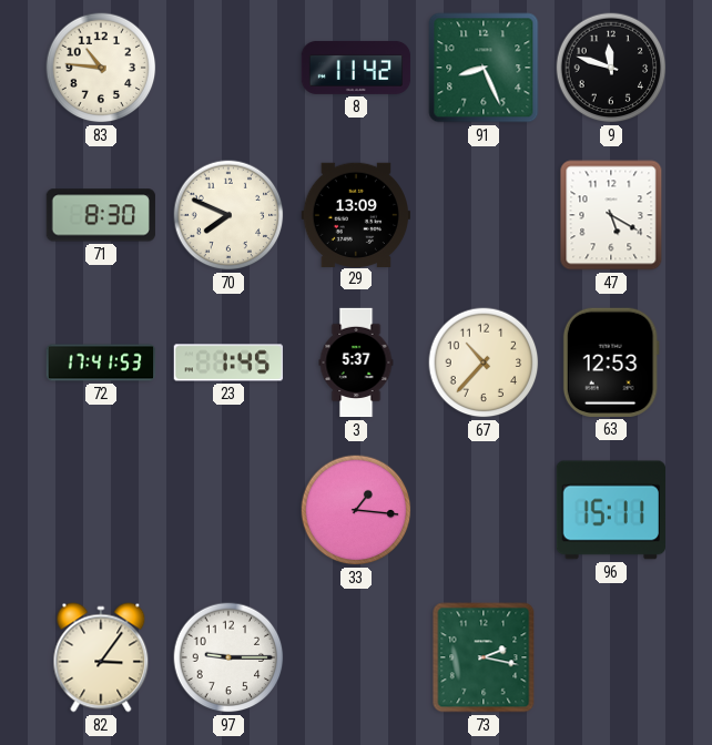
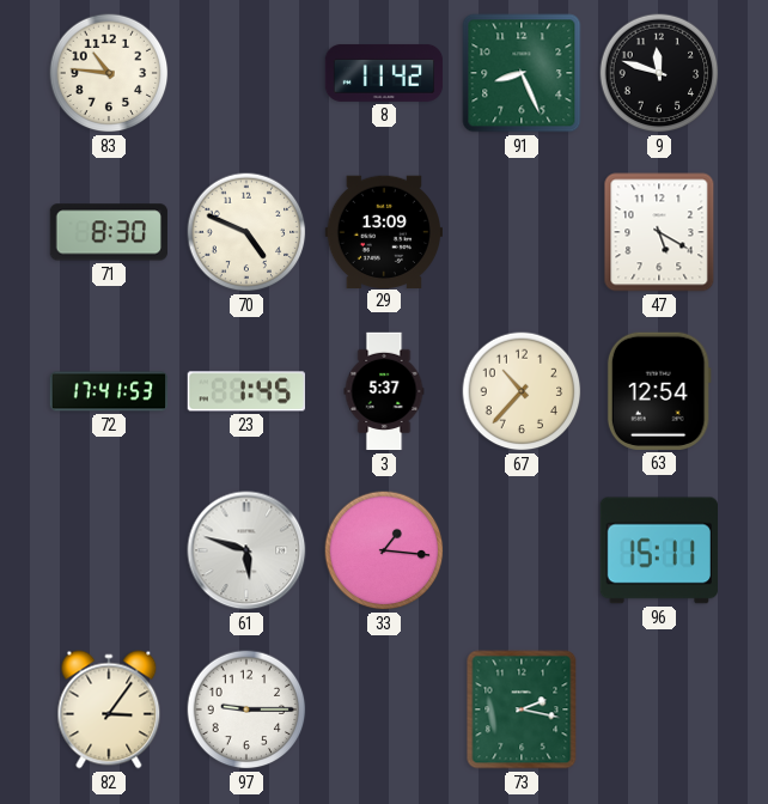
70: 7:49 -> 4:49
63: 12:53 -> 12:54
61: none -> 5:48
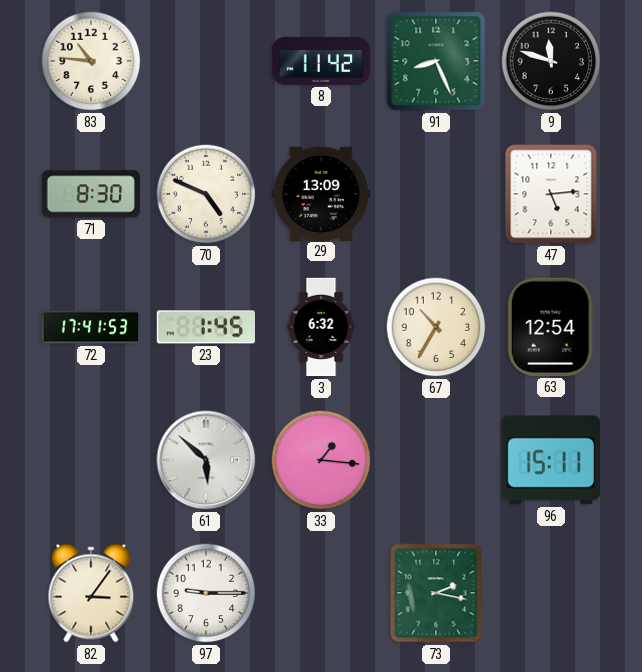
47: 5:20 -> 5:14
3: 5:37 -> 6:32
67: 10:37 -> 10:35
61: 5:48 -> 5:52
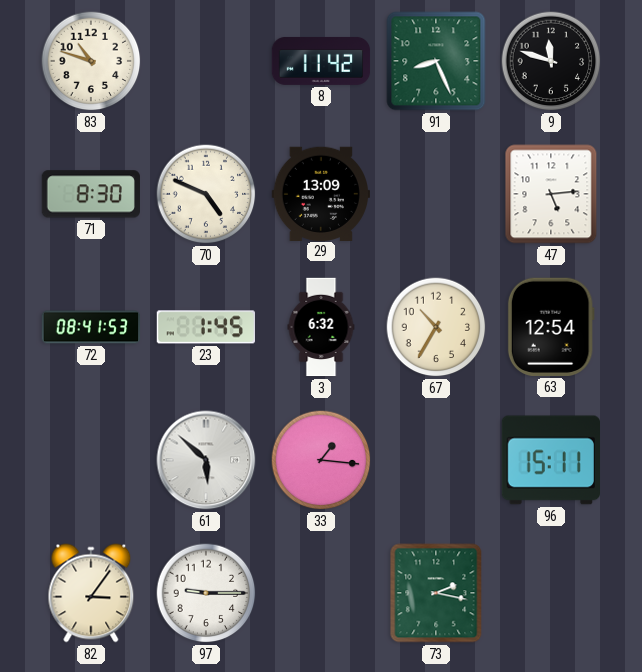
83: 10:46 -> 10:48
72: 17:41 -> 08:41
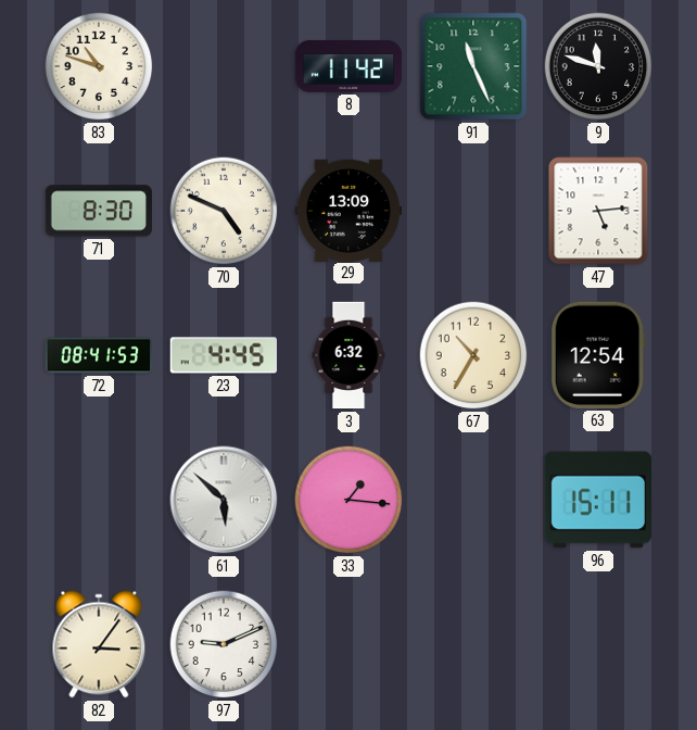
91: 8:26 -> 11:26
23: 1:45 -> 4:45
97: 9:15 -> 9:11
73: 2:17 -> none
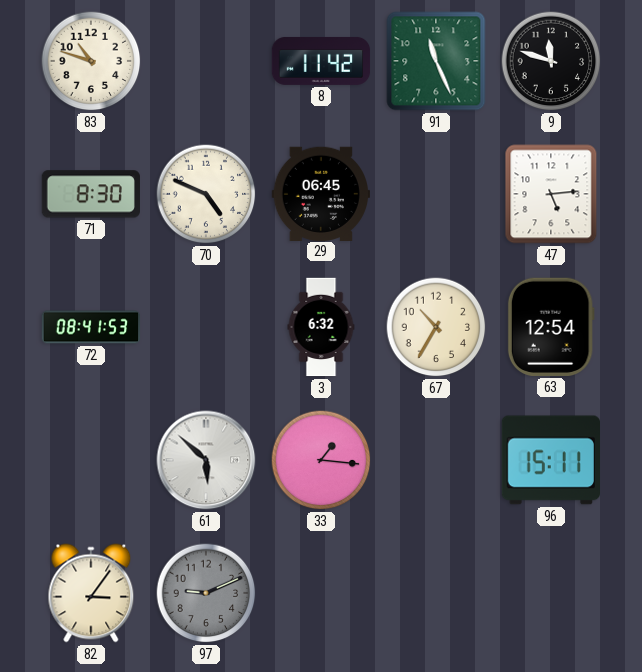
29: 13:09 -> 06:45
23: 4:45 -> none
97 dial: white -> grey
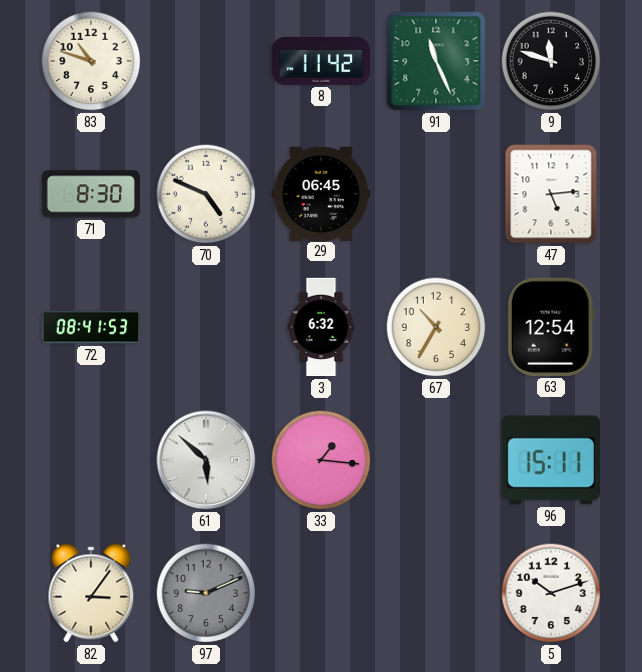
5: none -> 10:12
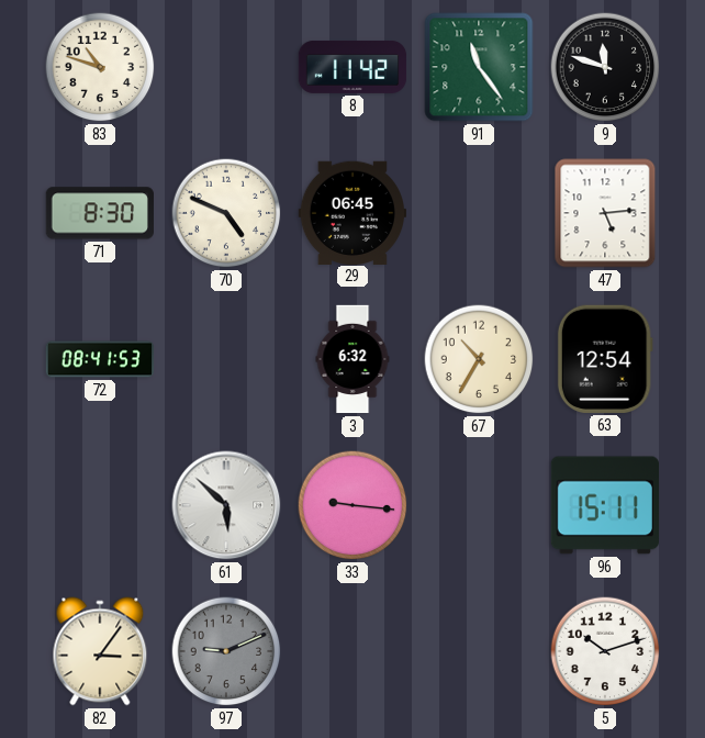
91: 11:26 -> 11:24
33: 1:16 -> 9:16
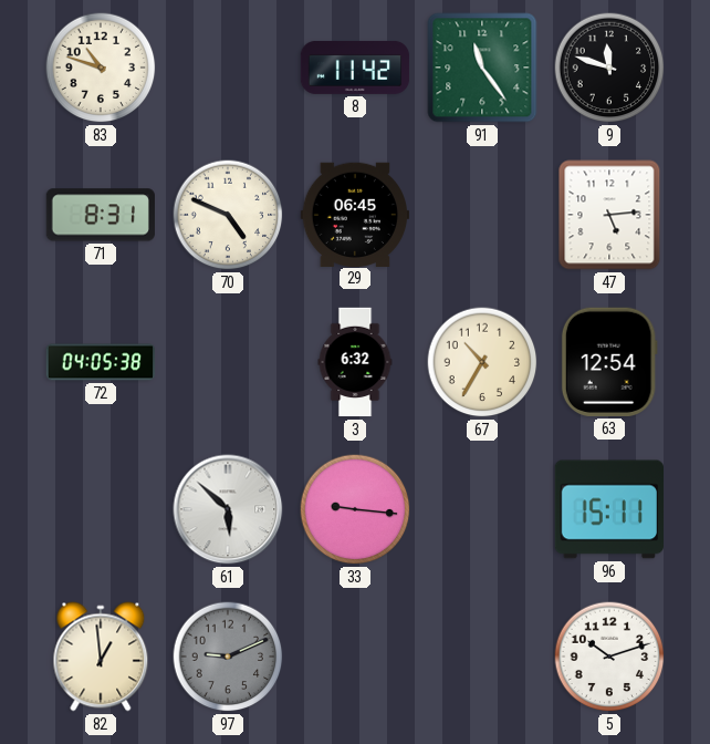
71: 8:30 -> 8:31
72: 08:41 -> 04:05
82: 3:06 -> 12:59
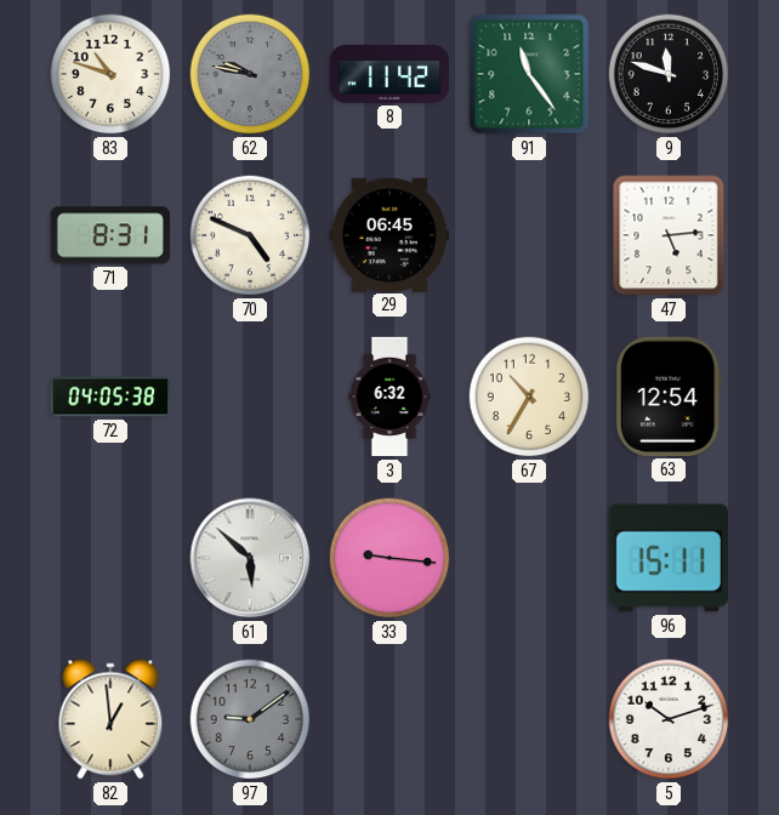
62: none -> 9:47
97: 9:11 -> 9:09
